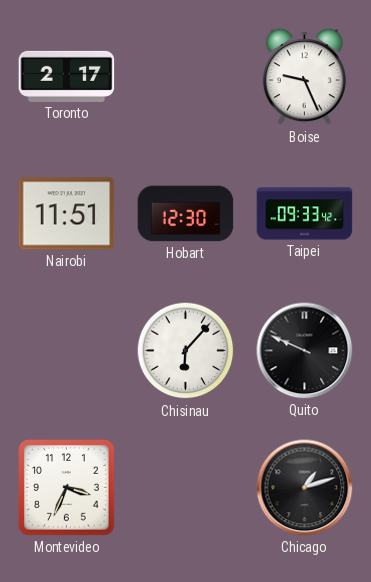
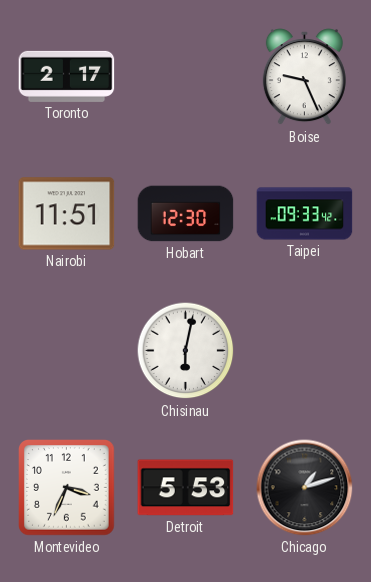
Chisinau: 6:07 -> 6:02
Quito: 9:49 -> none
Detroit: none -> 5:53
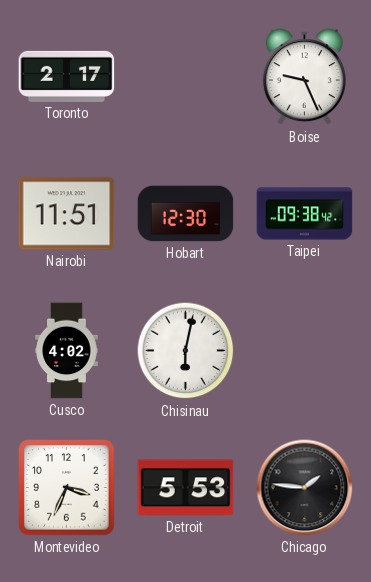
Taipei: 09:33 -> 09:38
Cusco: none -> 4:02
Chicago: 1:12 -> 1:46
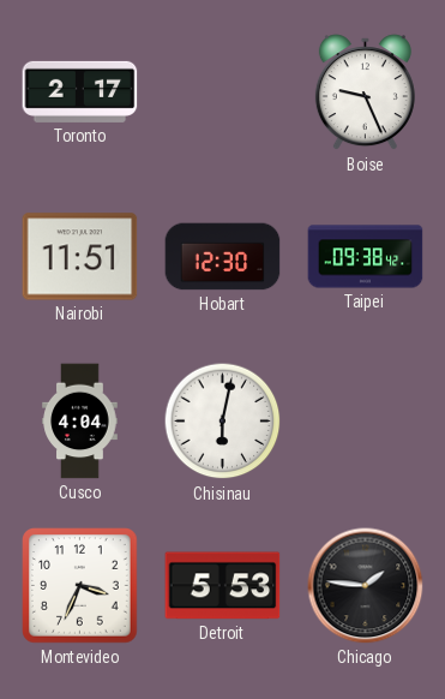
Cusco: 4:02 -> 4:04
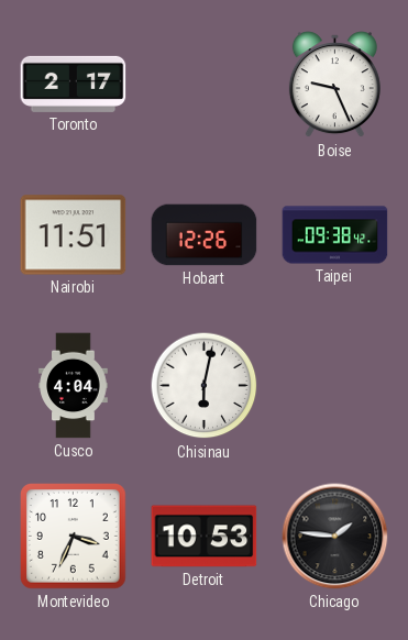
Hobart: 12:30 -> 12:26
Detroit: 5:53 -> 10:53
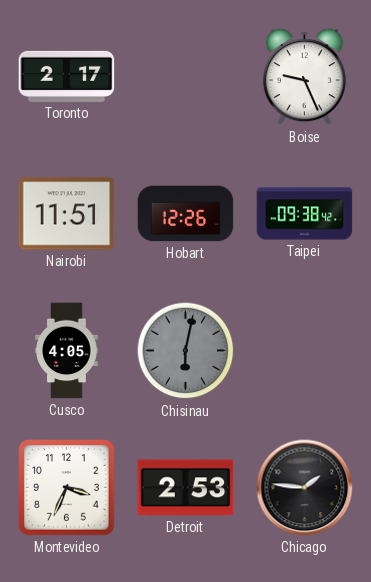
Cusco: 4:04 -> 4:05
Chisinau dial: white -> grey
Detroit: 10:53 -> 2:53
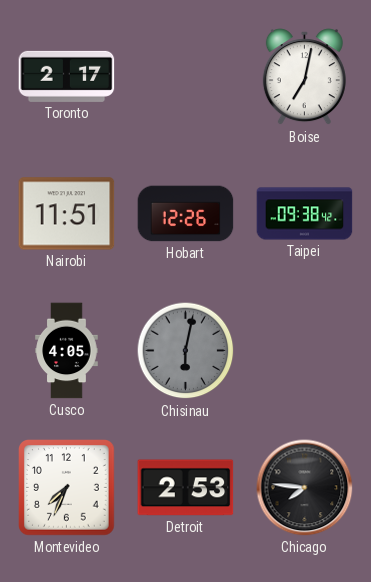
Boise: 9:26 -> 7:02
Montevideo: 3:34 -> 7:34
Chicago: 1:46 -> 7:46
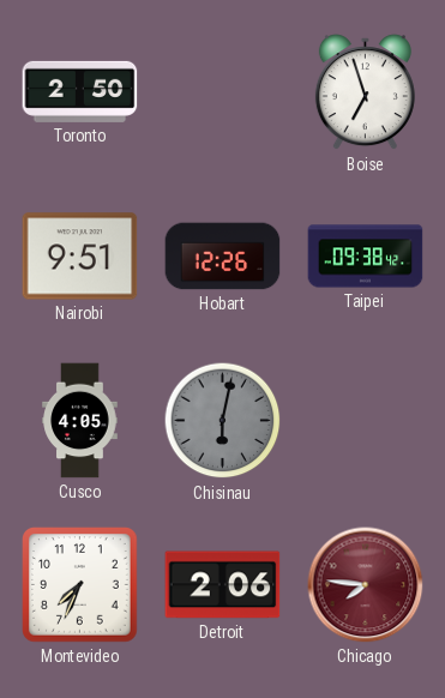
Toronto: 2:17 -> 2:50
Boise: 7:02 -> 6:57
Nairobi: 11:51 -> 9:51
Detroit: 2:53 -> 2:06
Chicago dial: black -> burgundy
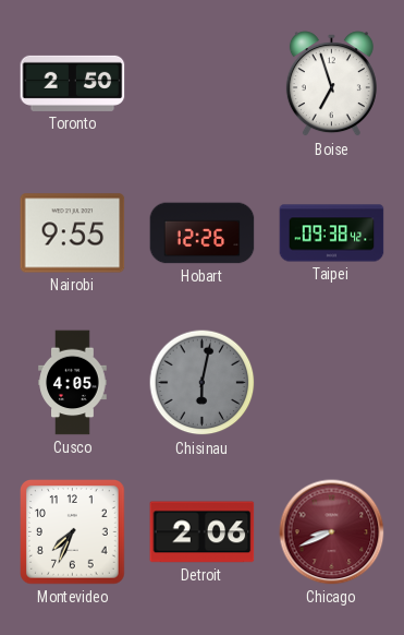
Nairobi: 9:51 -> 9:55
Chicago: 7:46 -> 8:41
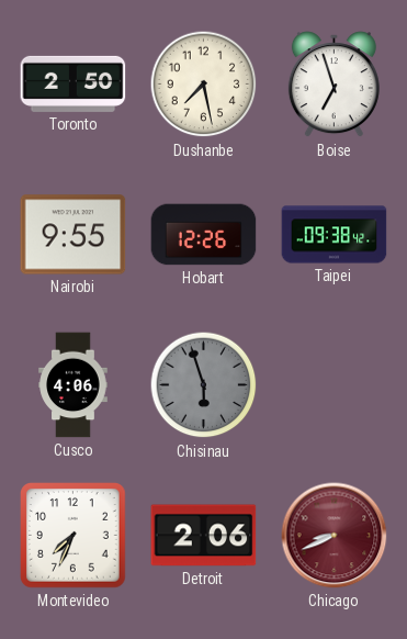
Dushanbe: none -> 7:28
Cusco: 4:05 -> 4:06
Chisinau: 6:02 -> 5:57
